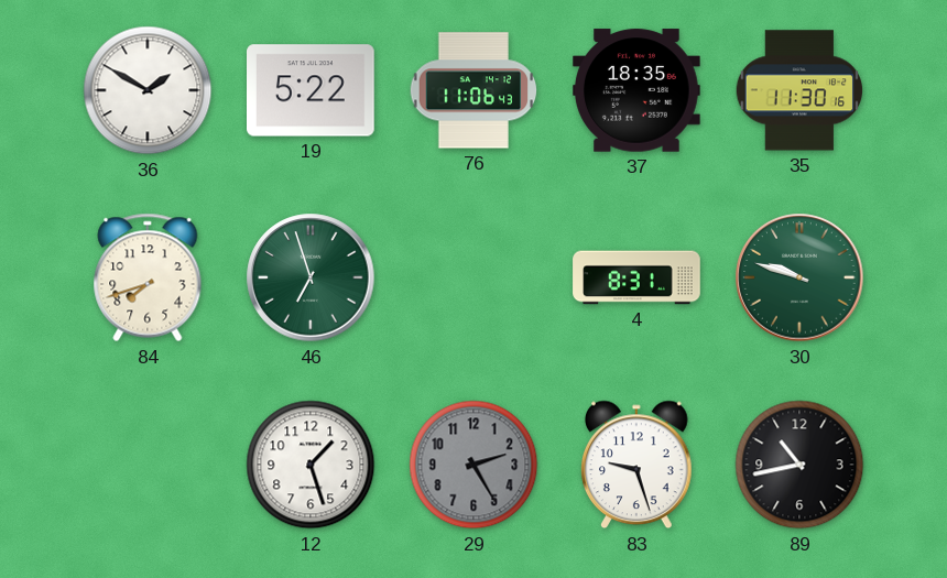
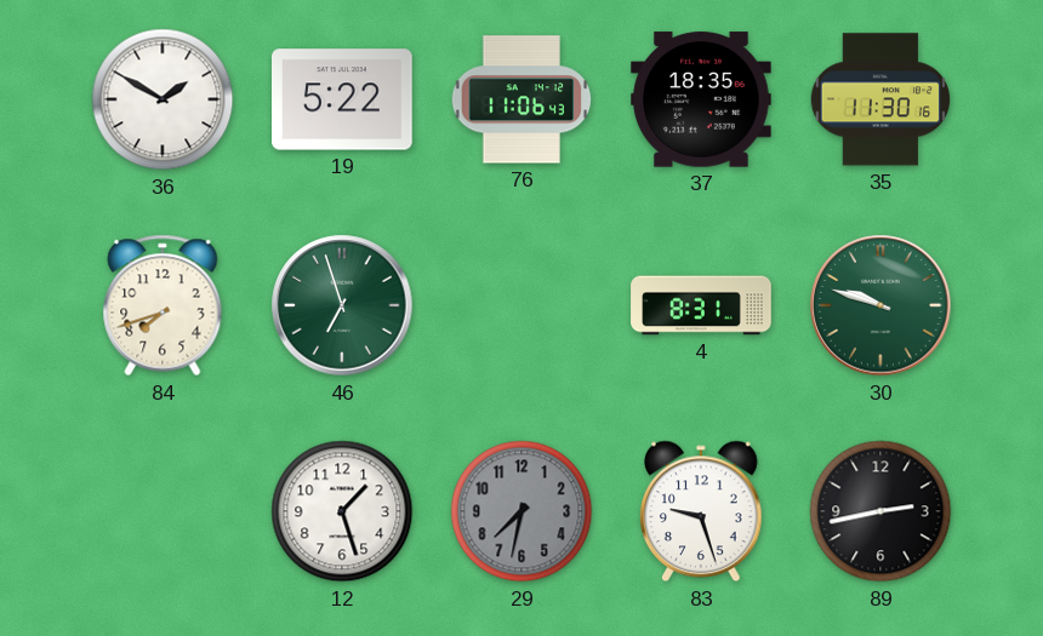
29: 2:25 -> 7:32
89: 10:43 -> 2:43
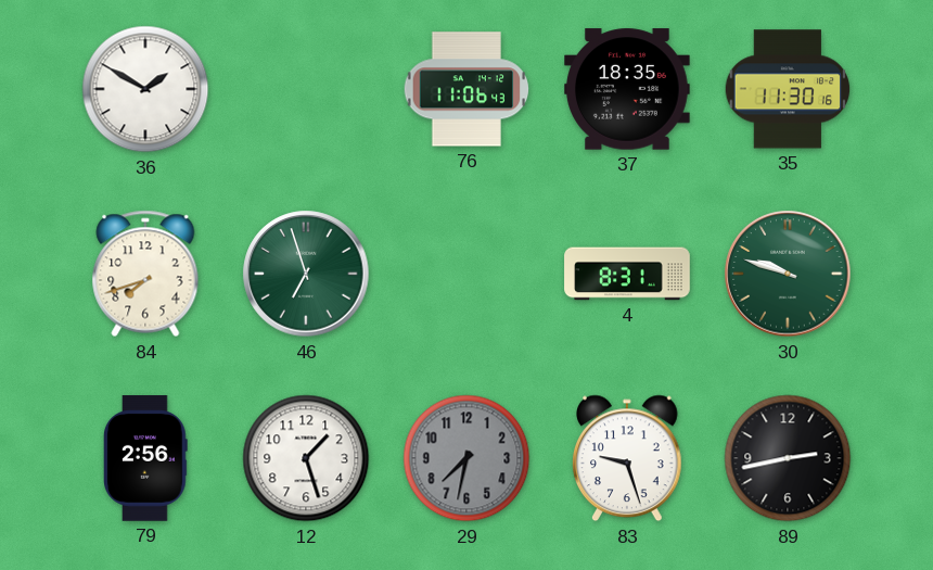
19: 5:22 -> none
79: none -> 2:56
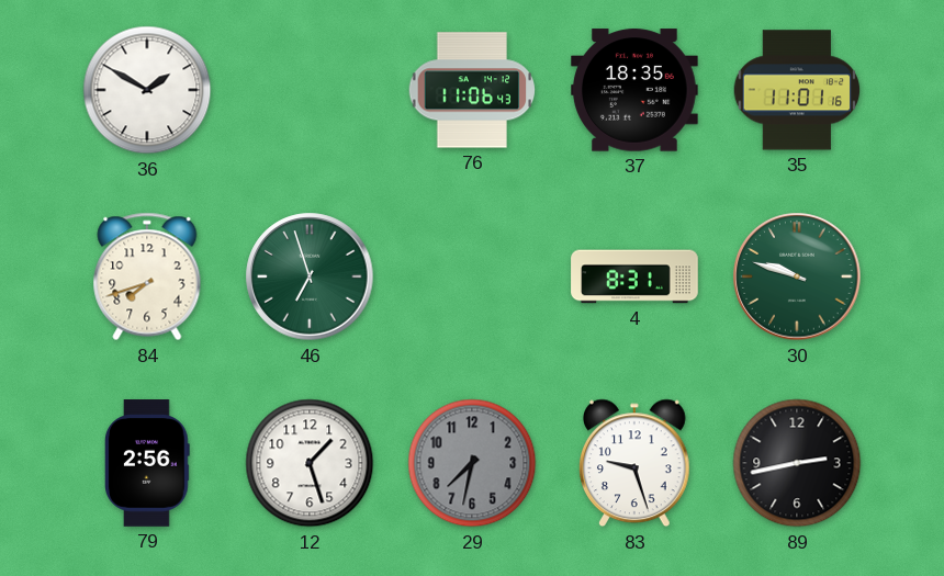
35: 11:30 -> 11:01
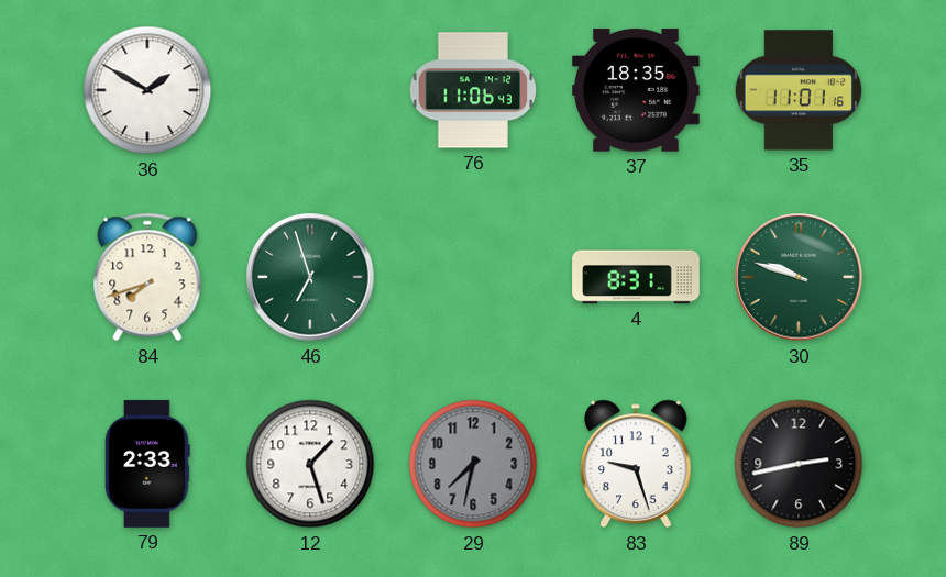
79: 2:56 -> 2:33
